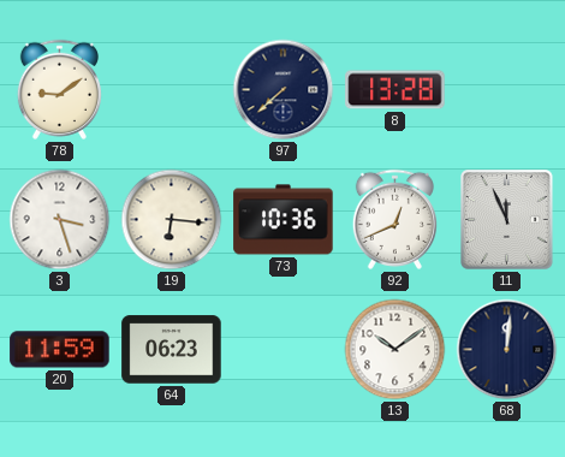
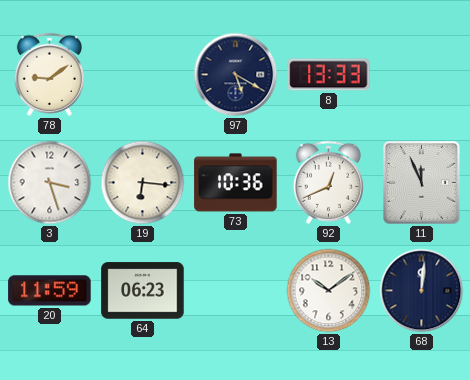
97: 7:38 -> 5:20
8: 13:28 -> 13:33
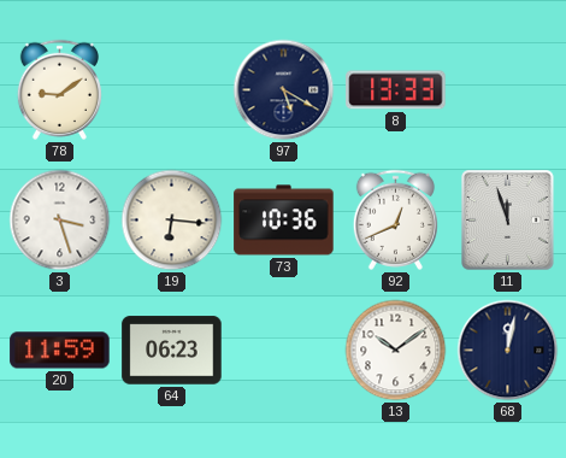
11: 11:56 -> 11:57
68: 12:01 -> 12:02
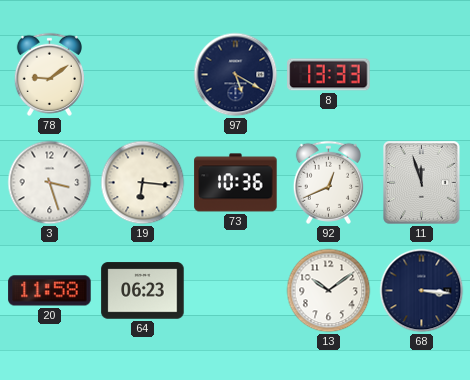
20: 11:59 -> 11:58
68: 12:02 -> 3:16
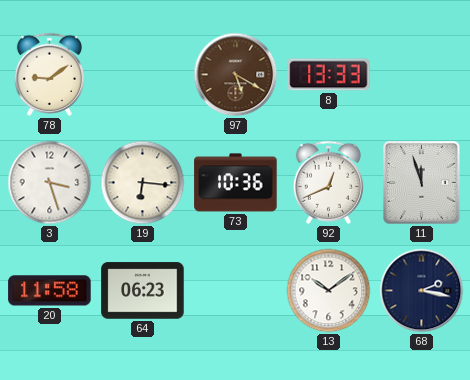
97 dial: navy -> brown
68: 3:16 -> 2:17
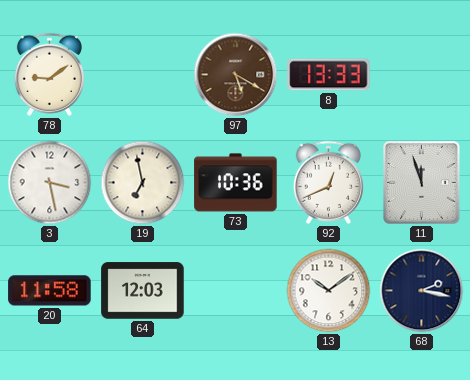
3: 3:27 -> 3:28
19: 6:16 -> 6:58
64: 06:23 -> 12:03
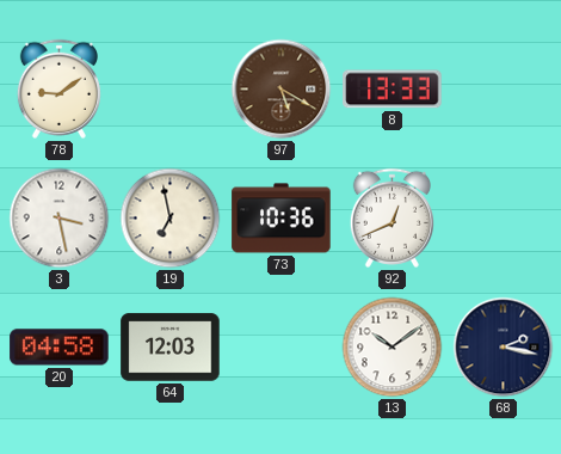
11: 11:57 -> none
20: 11:58 -> 04:58
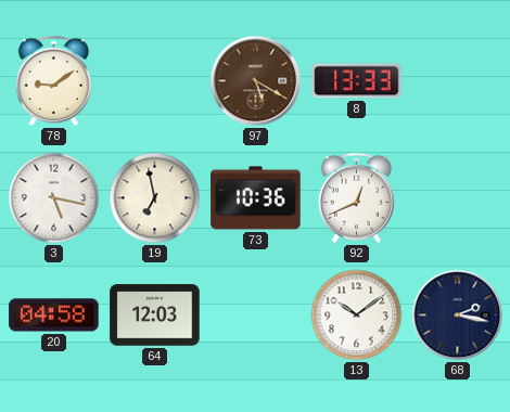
3: 3:28 -> 5:17
